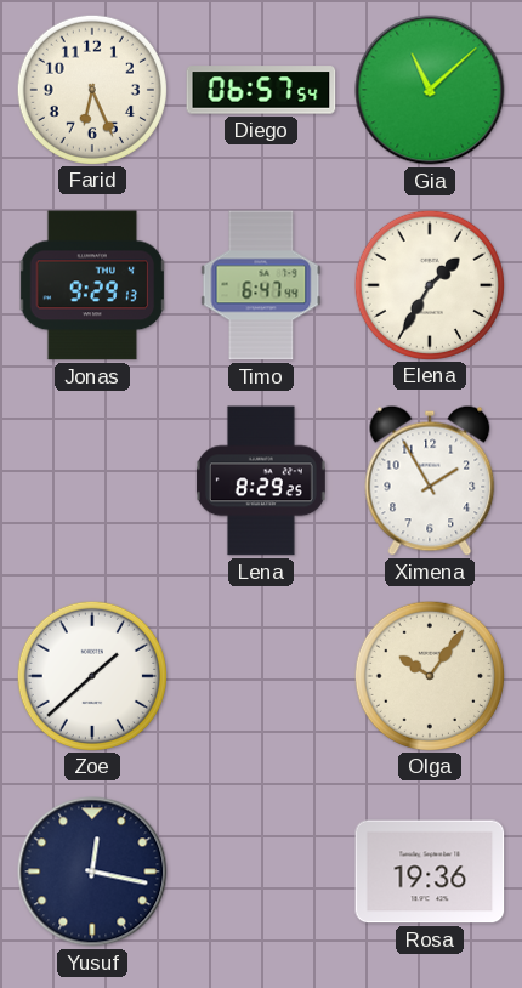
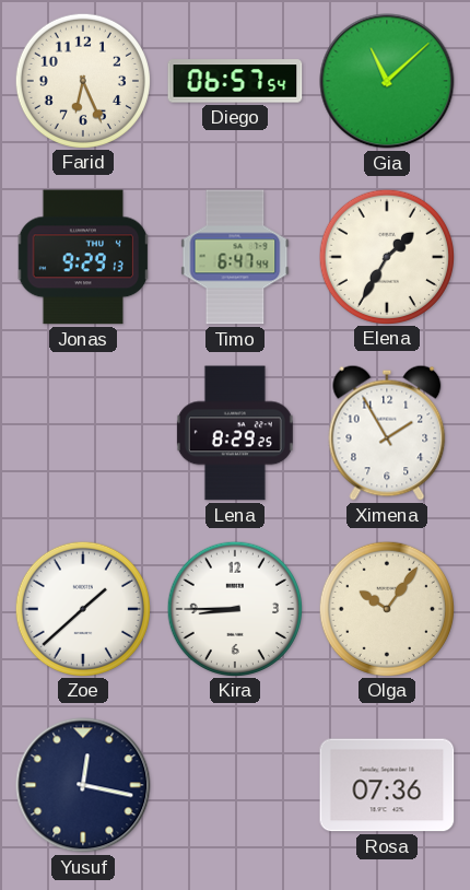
Kira: none -> 8:45
Rosa: 19:36 -> 07:36
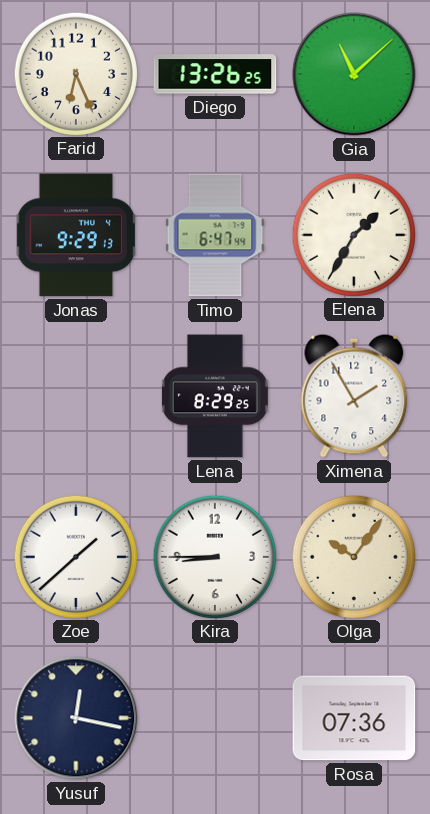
Diego: 06:57 -> 13:26
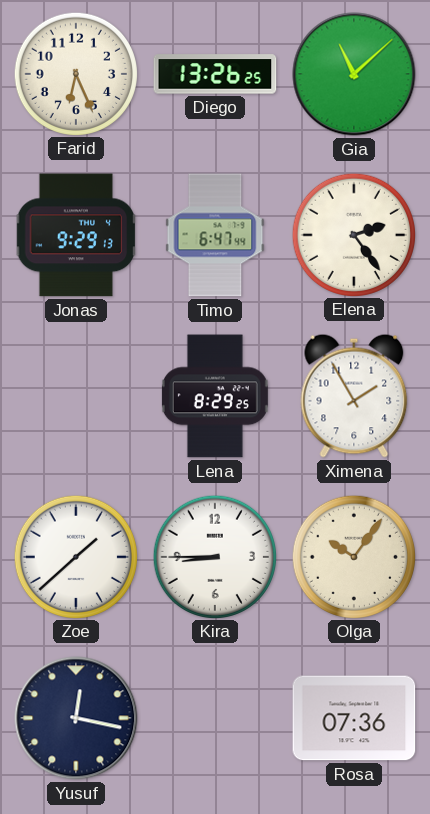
Elena: 1:35 -> 2:24
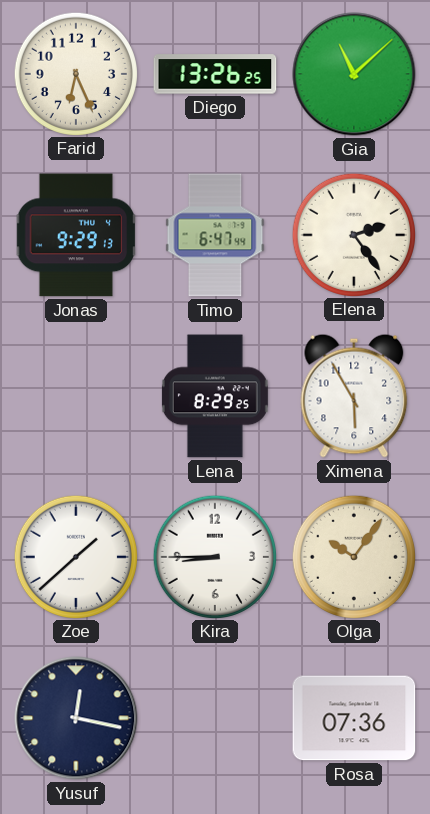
Ximena: 1:55 -> 5:55
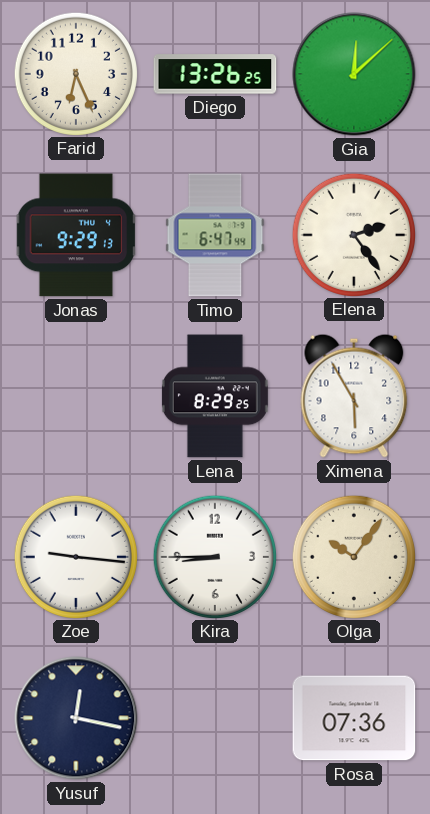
Gia: 11:08 -> 12:08
Zoe: 1:38 -> 9:16
